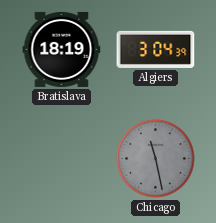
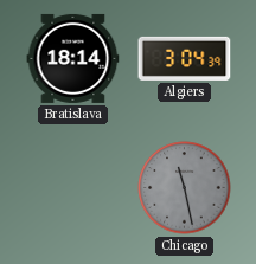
Bratislava: 18:19 -> 18:14
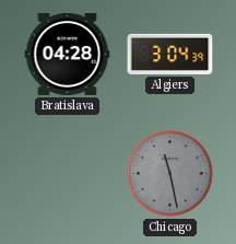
Bratislava: 18:14 -> 04:28
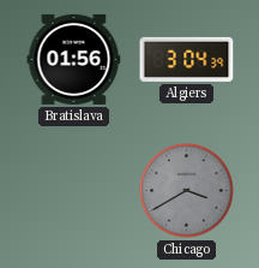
Bratislava: 04:28 -> 01:56
Chicago: 11:28 -> 3:40
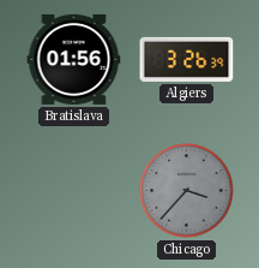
Algiers: 3:04 -> 3:26
Chicago: 3:40 -> 3:37
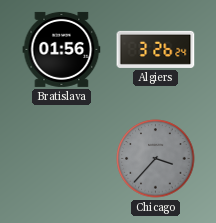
Algiers: 3:26:39 -> 3:26:24
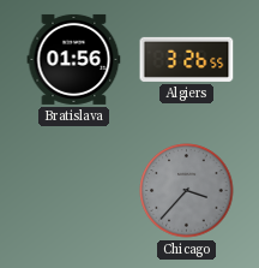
Algiers: 3:26:24 -> 3:26:55
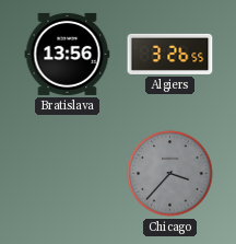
Bratislava: 01:56 -> 13:56
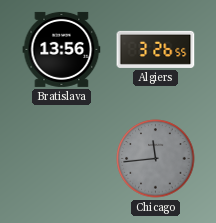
Chicago: 3:37 -> 11:44
